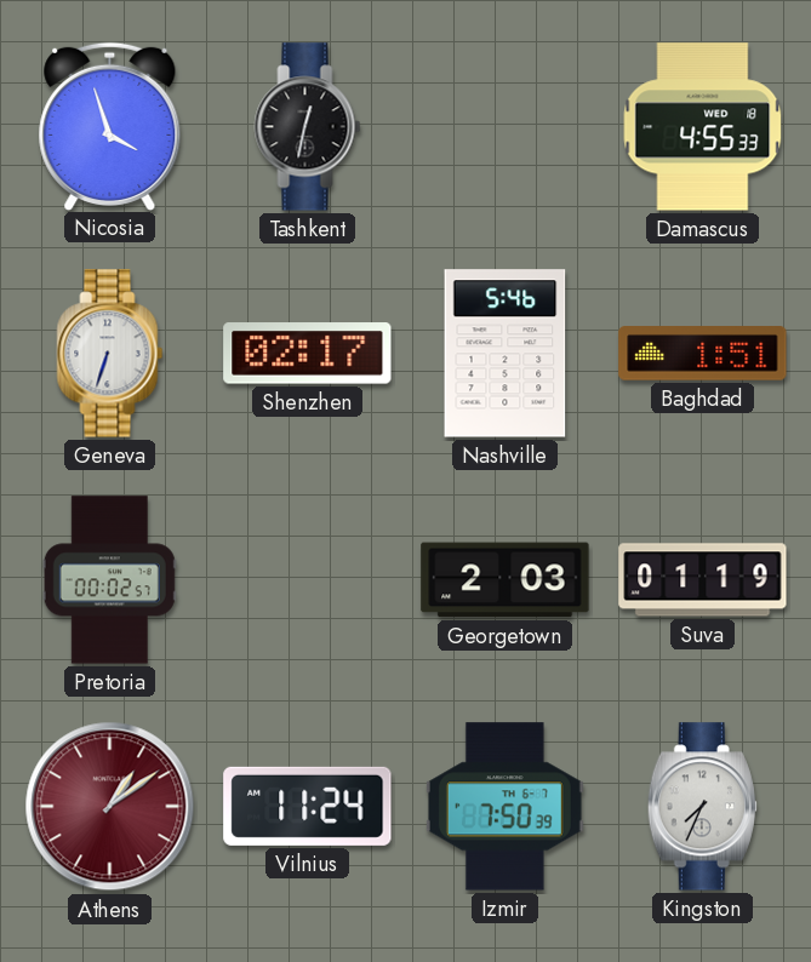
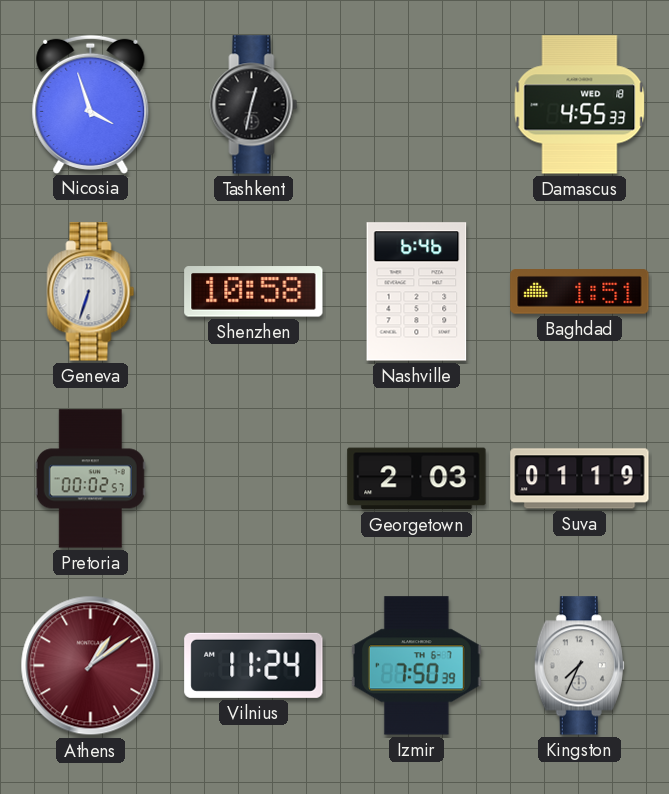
Shenzhen: 02:17 -> 10:58
Nashville: 5:46 -> 6:46
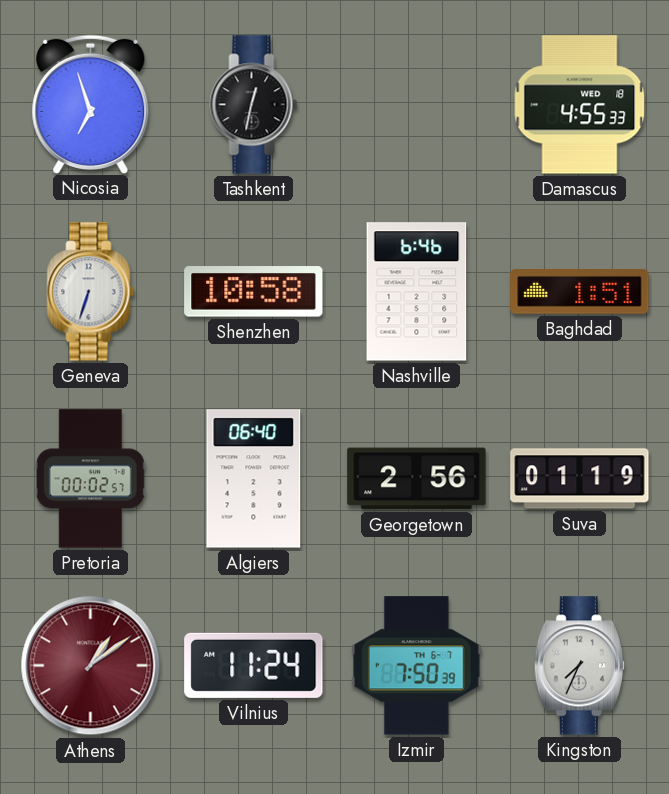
Nicosia: 3:57 -> 6:57
Algiers: none -> 06:40
Georgetown: 2:03 -> 2:56
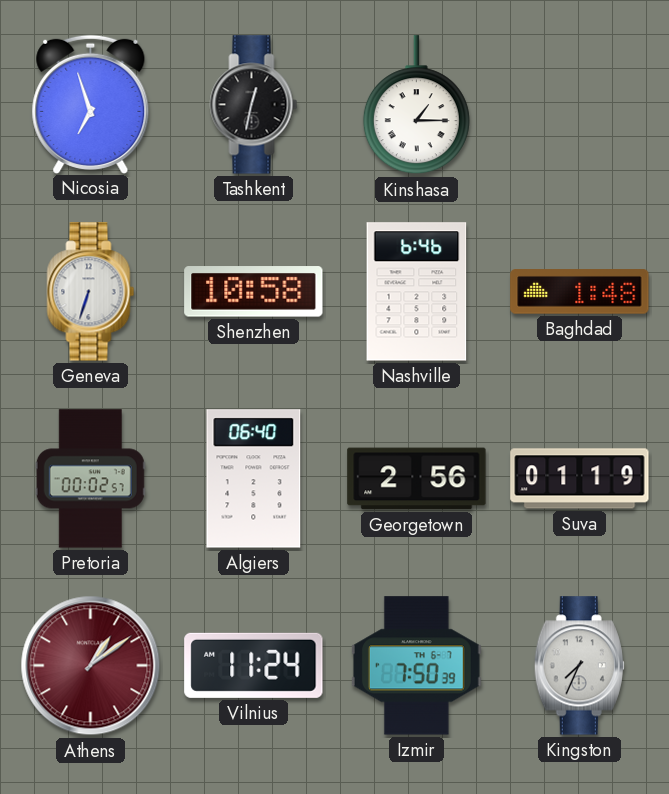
Kinshasa: none -> 1:15
Damascus: 4:55 -> none
Baghdad: 1:51 -> 1:48
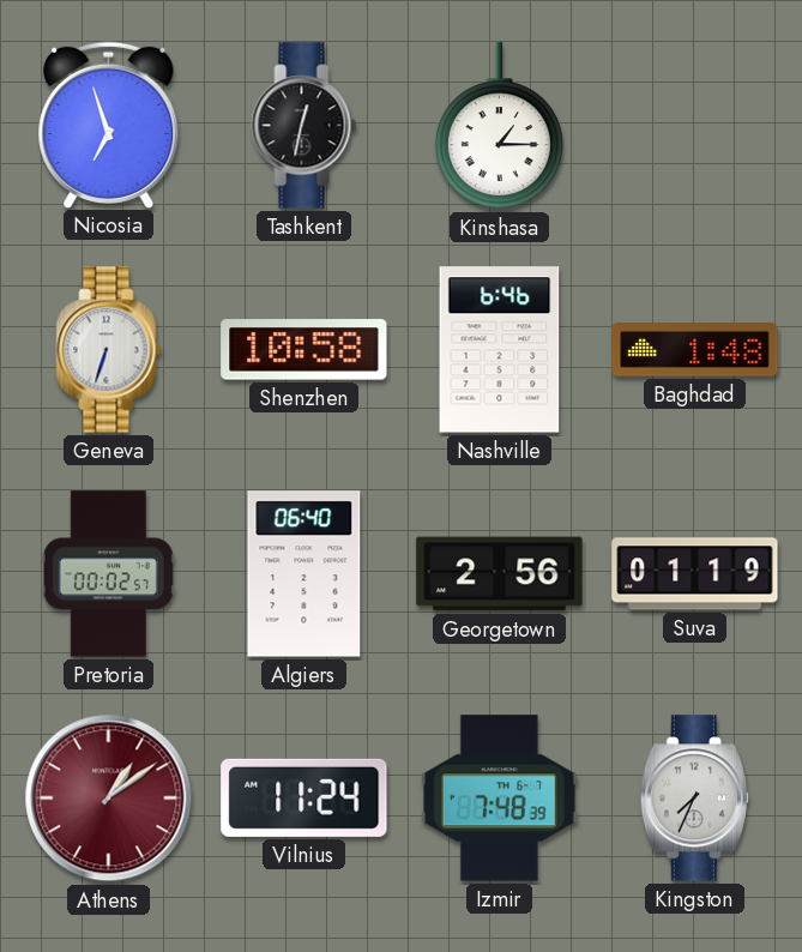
Izmir: 7:50 -> 7:48
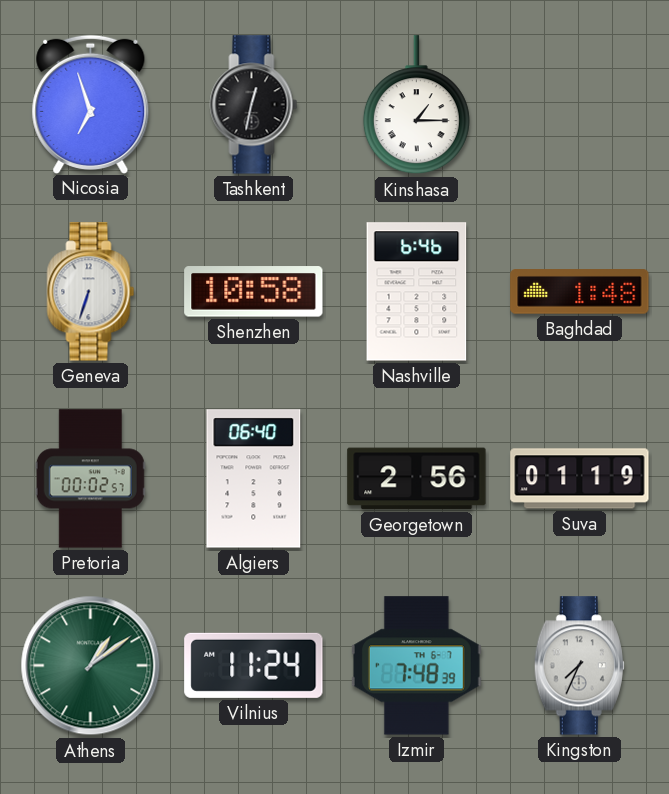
Athens dial: burgundy -> green
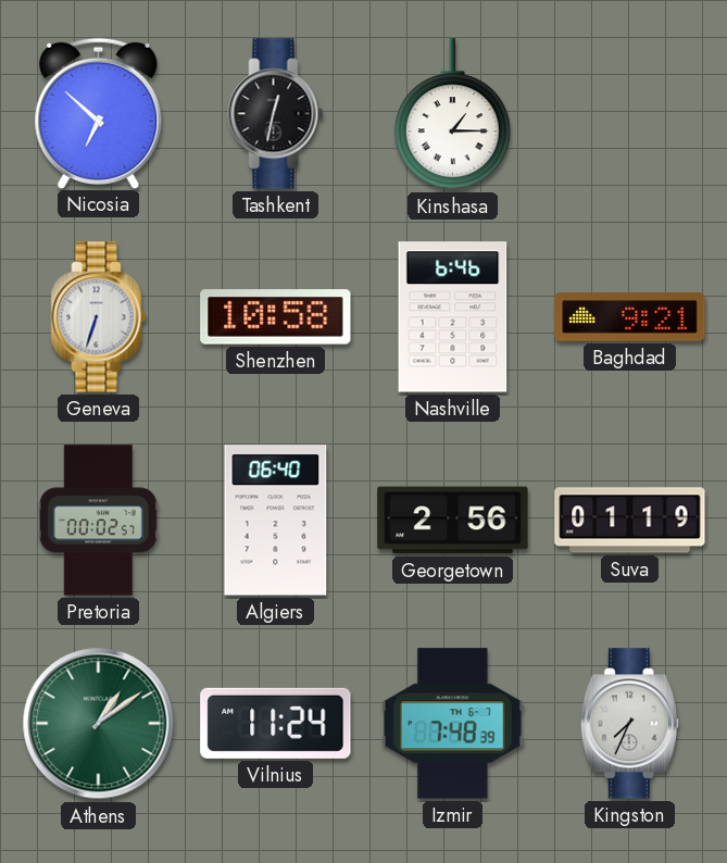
Nicosia: 6:57 -> 6:52
Baghdad: 1:48 -> 9:21
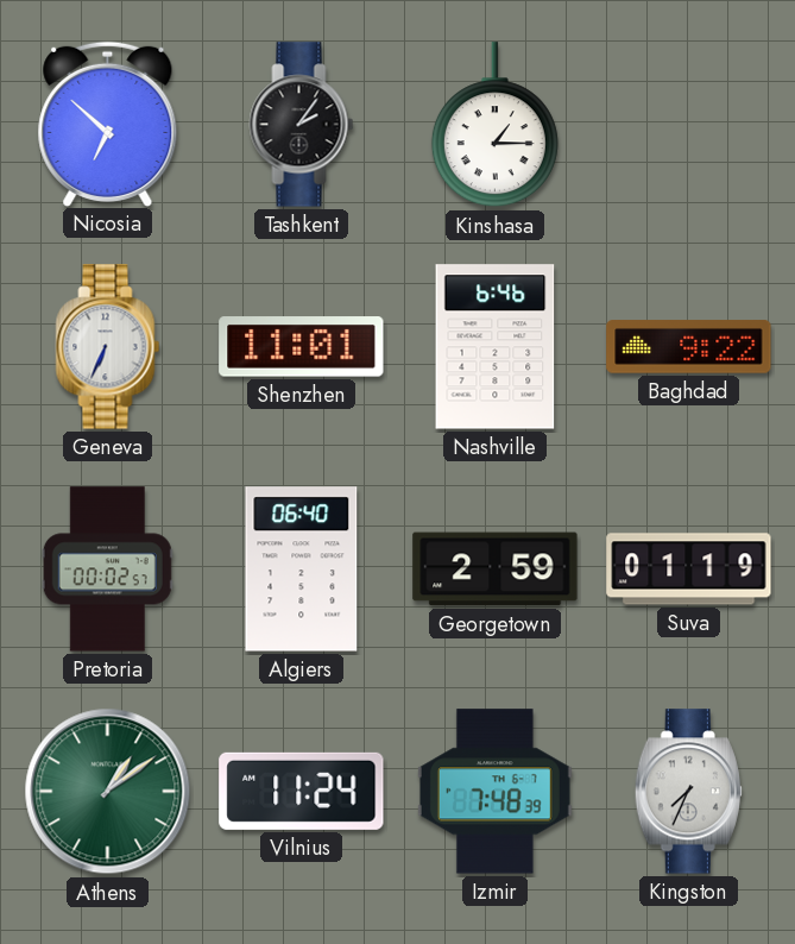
Tashkent: 12:32 -> 2:06
Geneva: 6:33 -> 6:34
Shenzhen: 10:58 -> 11:01
Baghdad: 9:21 -> 9:22
Georgetown: 2:56 -> 2:59
